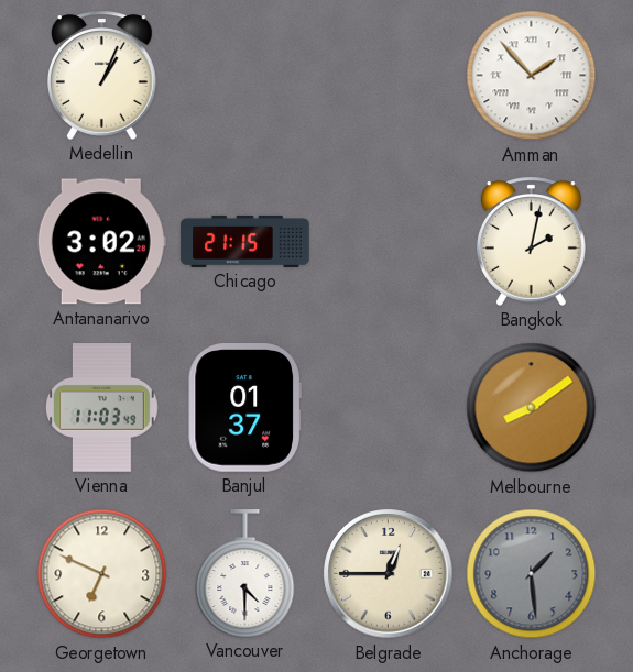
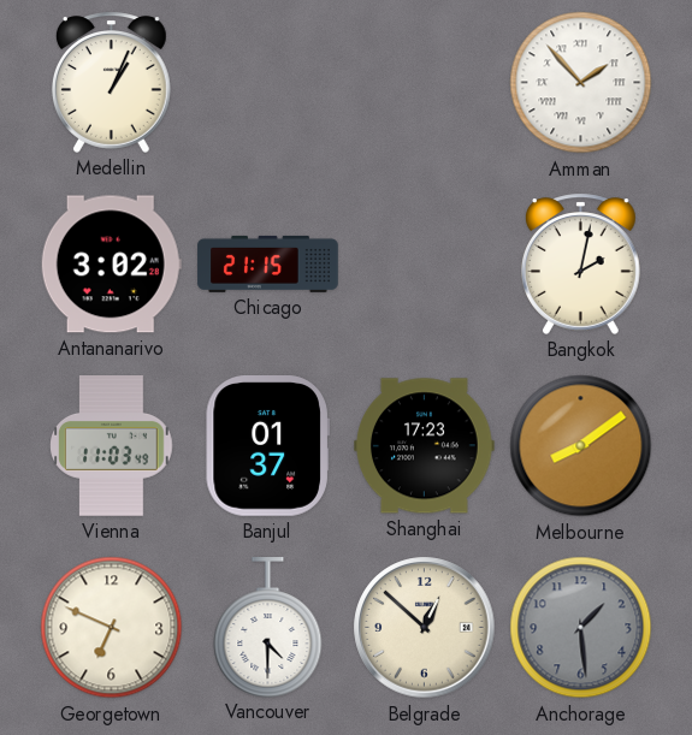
Shanghai: none -> 17:23
Belgrade: 12:45 -> 12:52
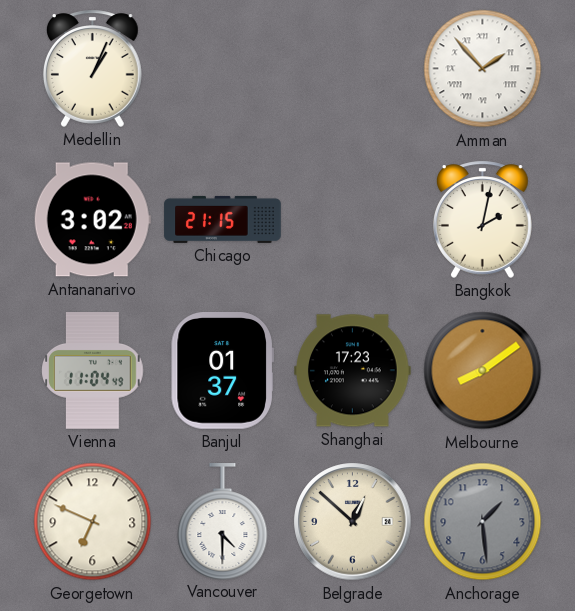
Vienna: 11:03 -> 11:04
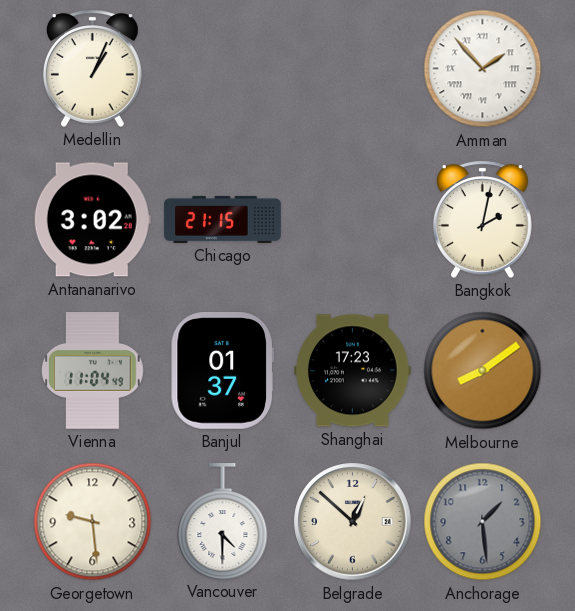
Georgetown: 6:49 -> 9:29
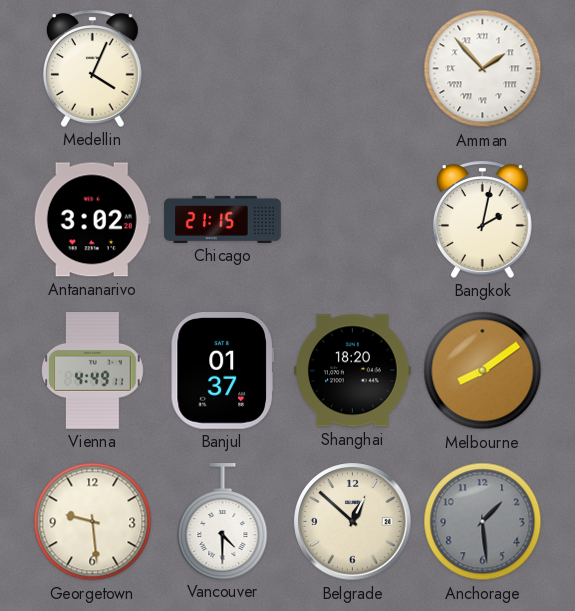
Medellin: 1:04 -> 4:04
Vienna: 11:04 -> 4:49
Shanghai: 17:23 -> 18:20
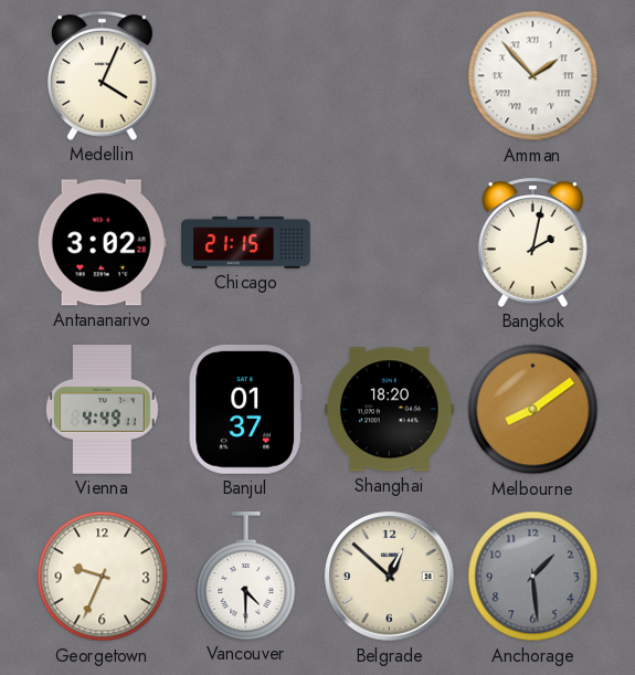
Georgetown: 9:29 -> 9:34
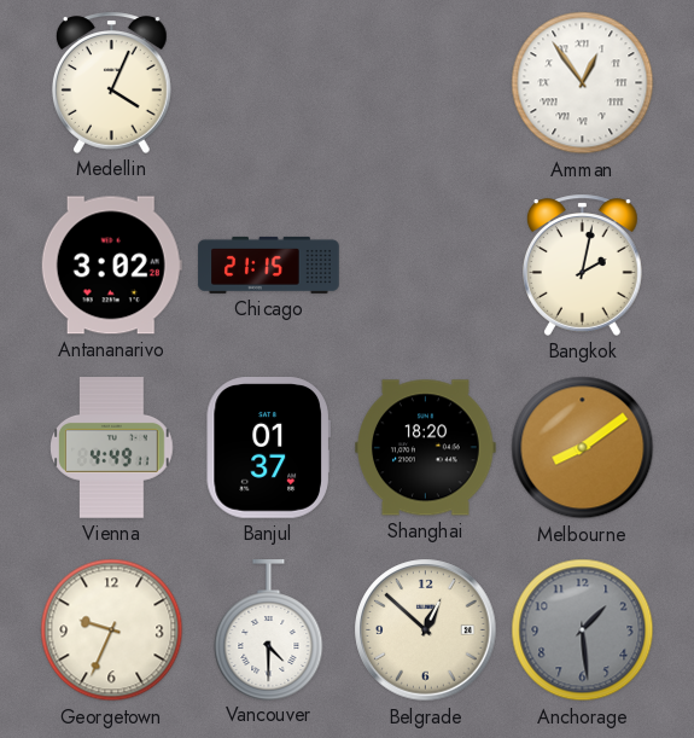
Amman: 1:53 -> 12:54
